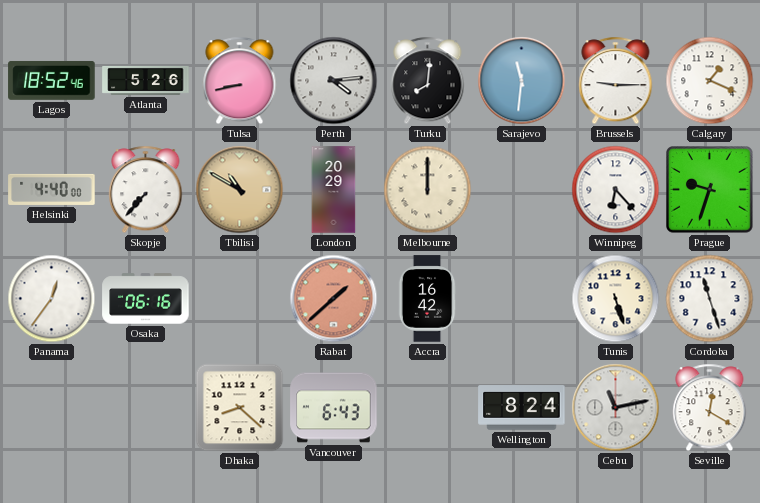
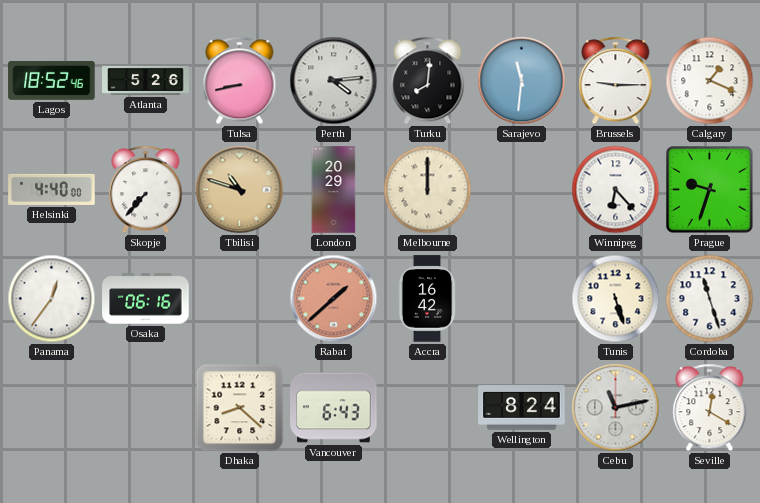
Tbilisi: 10:50 -> 10:48
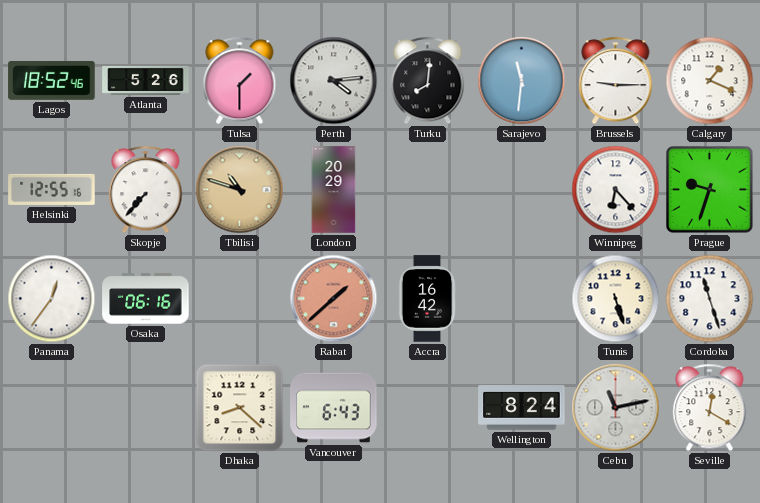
Tulsa: 8:43 -> 1:30
Helsinki: 4:40 -> 12:55
Melbourne: 12:00 -> none
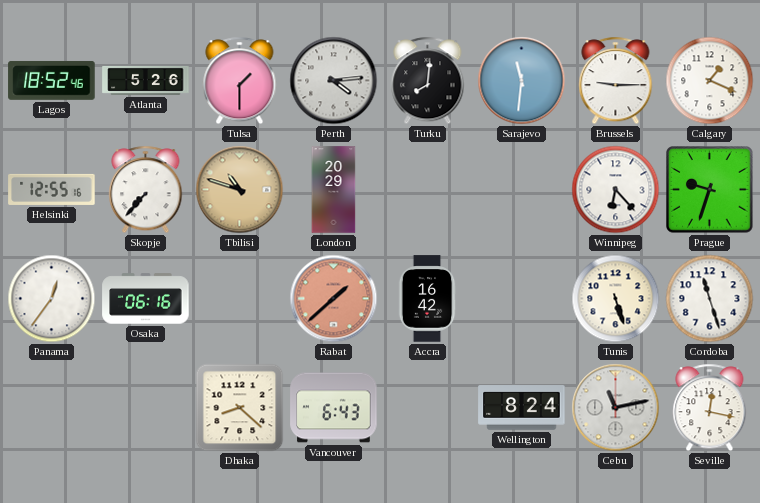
Seville: 12:20 -> 12:17
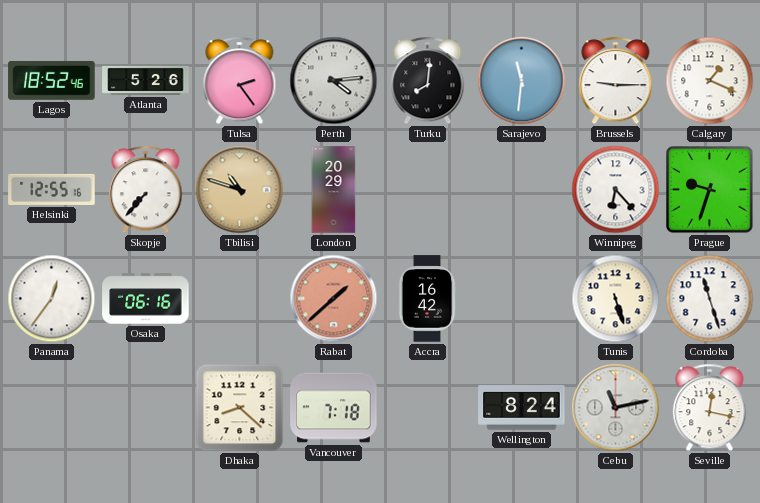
Tulsa: 1:30 -> 2:24
Vancouver: 6:43 -> 7:18
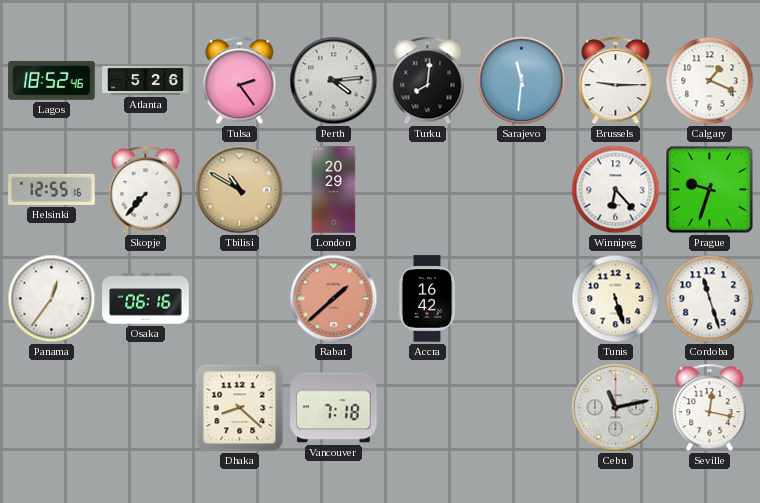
Tbilisi: 10:48 -> 10:50
Wellington: 8:24 -> none
